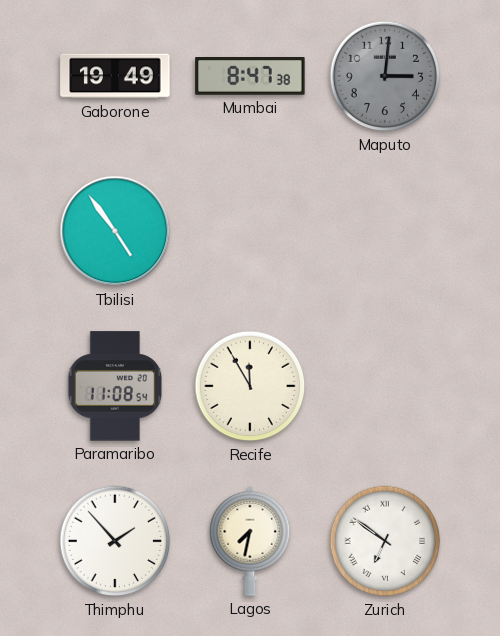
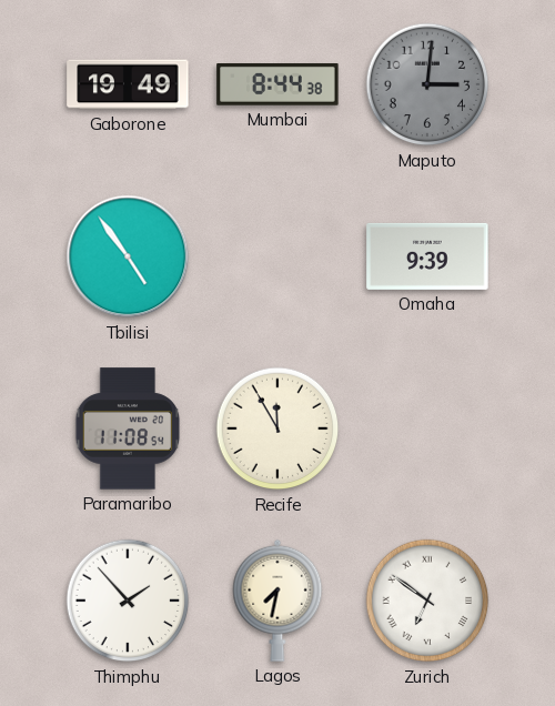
Mumbai: 8:47 -> 8:44
Omaha: none -> 9:39
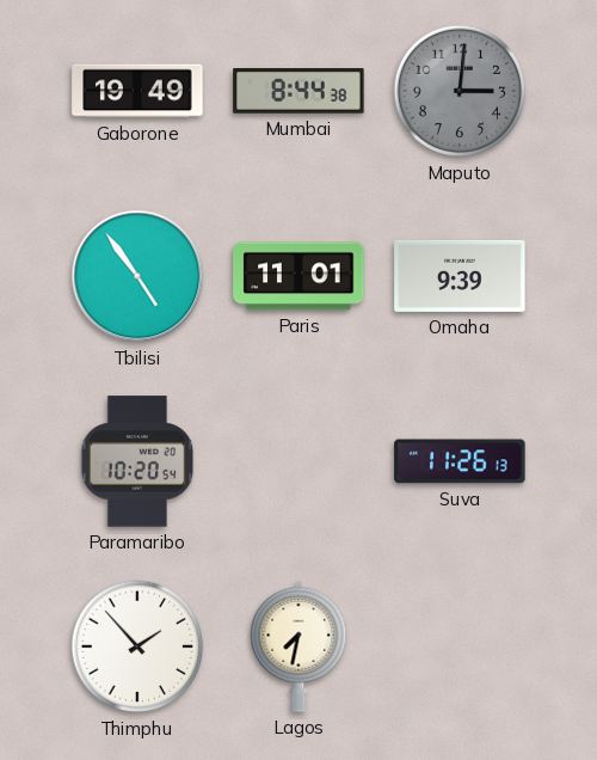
Paris: none -> 11:01
Paramaribo: 11:08 -> 10:20
Recife: 11:55 -> none
Suva: none -> 11:26
Zurich: 6:51 -> none
